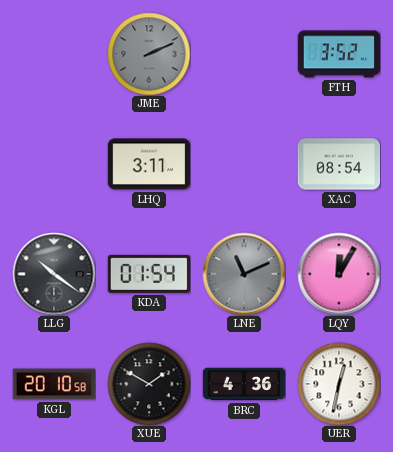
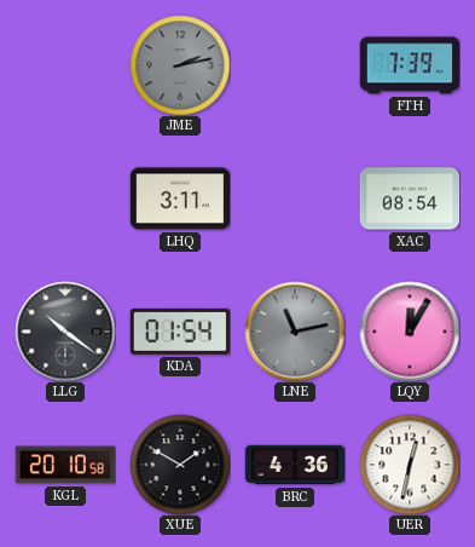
JME: 2:11 -> 2:13
FTH: 3:52 -> 7:39
LNE: 11:11 -> 11:13
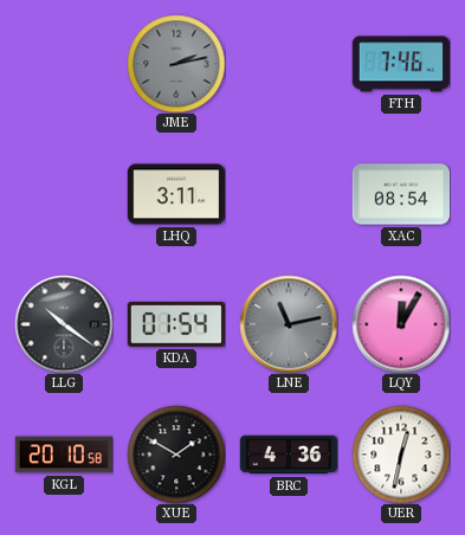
FTH: 7:39 -> 7:46
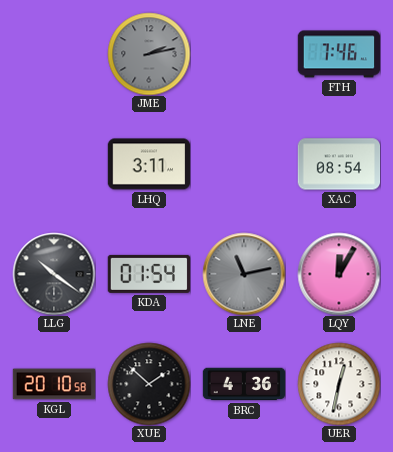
XUE: 1:50 -> 1:52
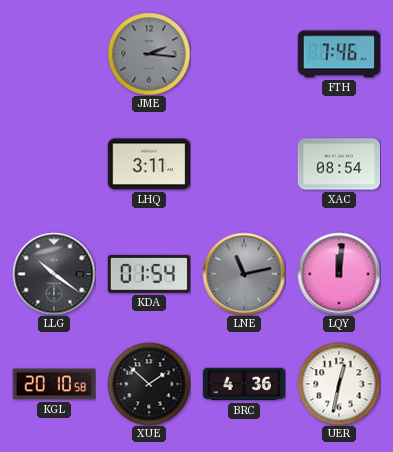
JME: 2:13 -> 2:16
LQY: 12:05 -> 12:01
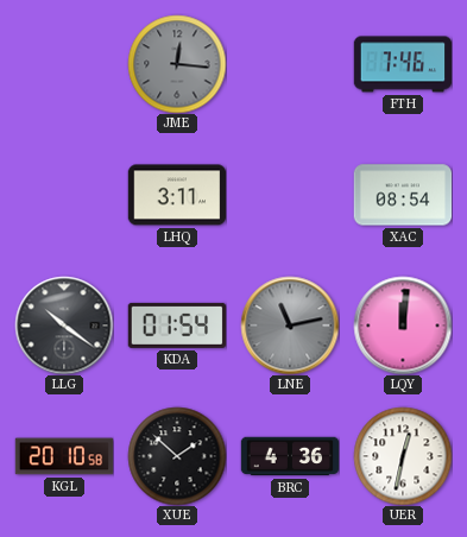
JME: 2:16 -> 12:16
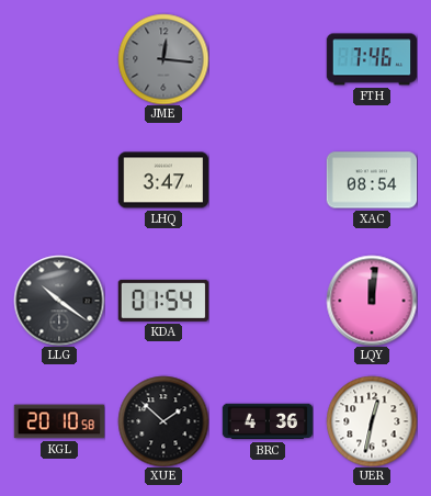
LHQ: 3:11 -> 3:47
LNE: 11:13 -> none
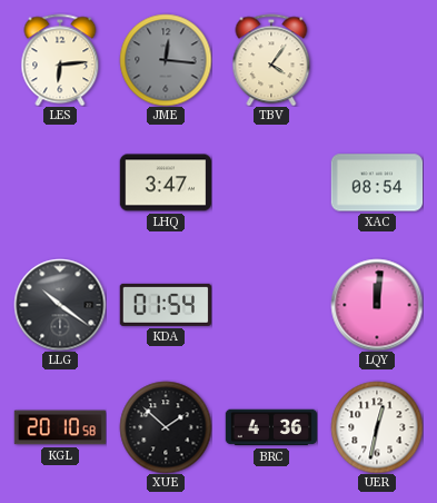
LES: none -> 6:14
TBV: none -> 4:06
FTH: 7:46 -> none
